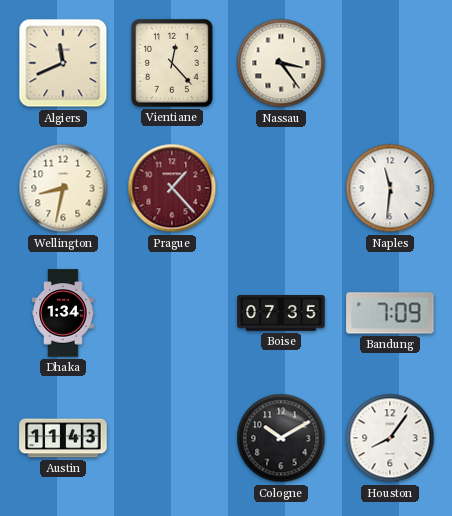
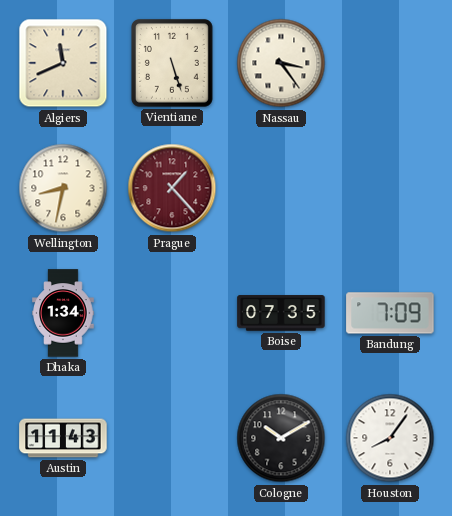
Vientiane: 12:23 -> 5:27
Naples: 11:31 -> none
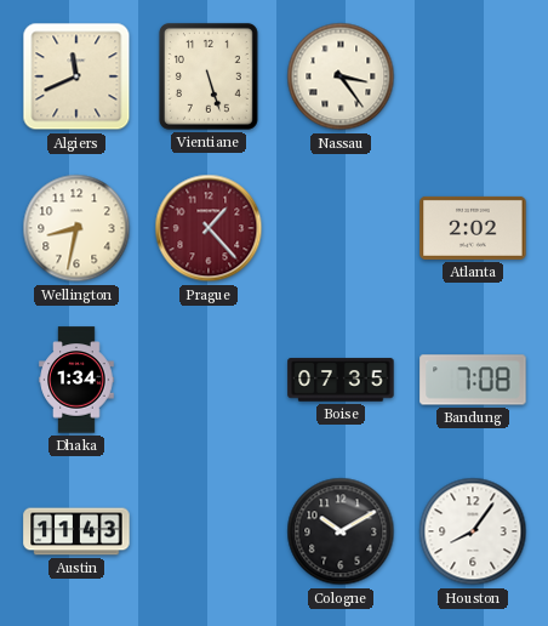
Atlanta: none -> 2:02
Bandung: 7:09 -> 7:08
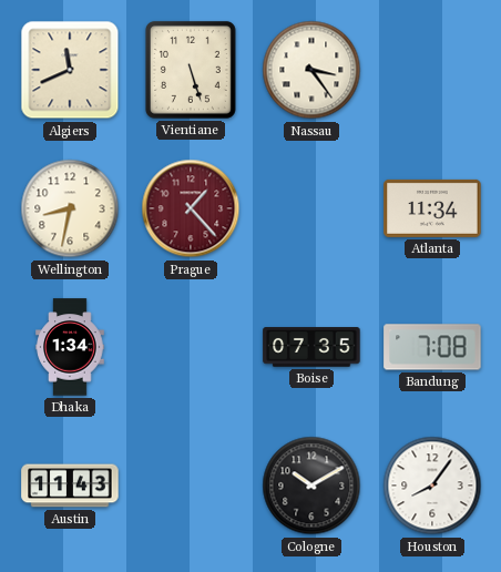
Atlanta: 2:02 -> 11:34
